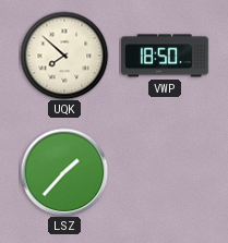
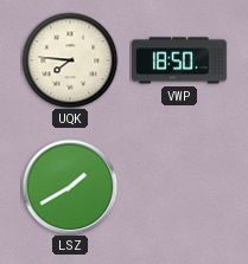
UQK: 7:52 -> 7:46
LSZ: 1:37 -> 1:40
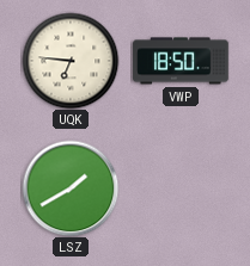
UQK: 7:46 -> 6:46
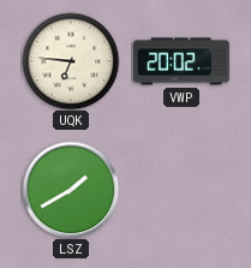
VWP: 18:50 -> 20:02
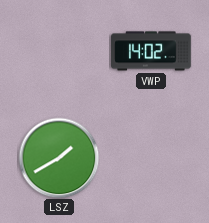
UQK: 6:46 -> none
VWP: 20:02 -> 14:02
